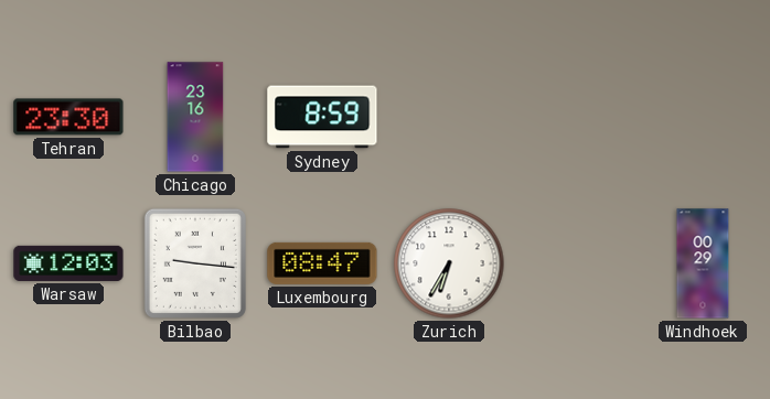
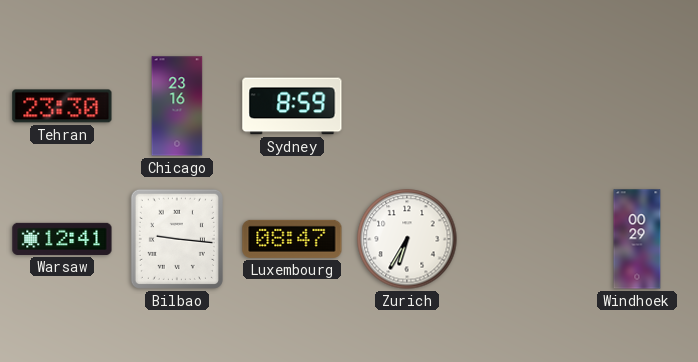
Warsaw: 12:03 -> 12:41
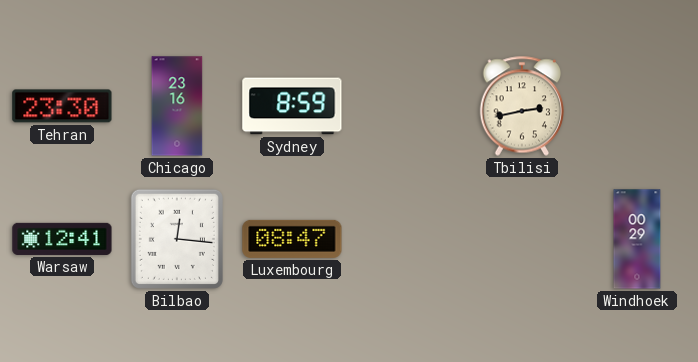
Tbilisi: none -> 2:43
Bilbao: 9:16 -> 12:16
Zurich: 6:35 -> none
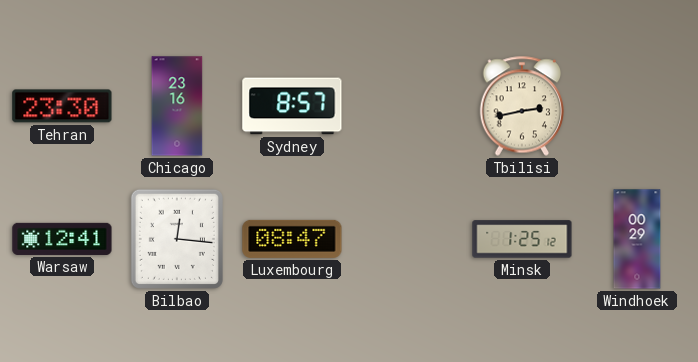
Sydney: 8:59 -> 8:57
Minsk: none -> 1:25
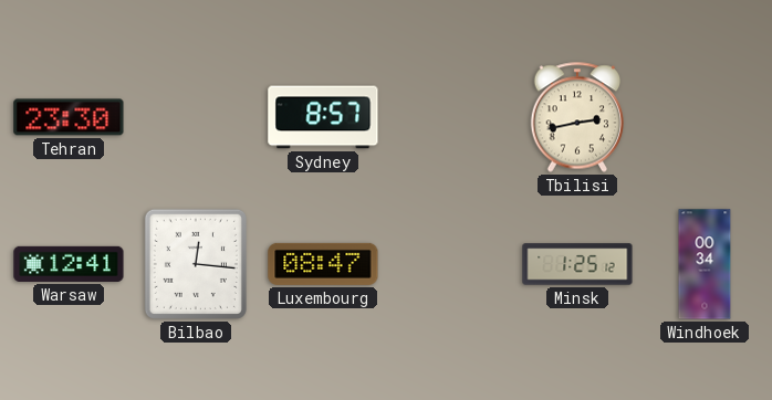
Chicago: 23:16 -> none
Windhoek: 00:29 -> 00:34
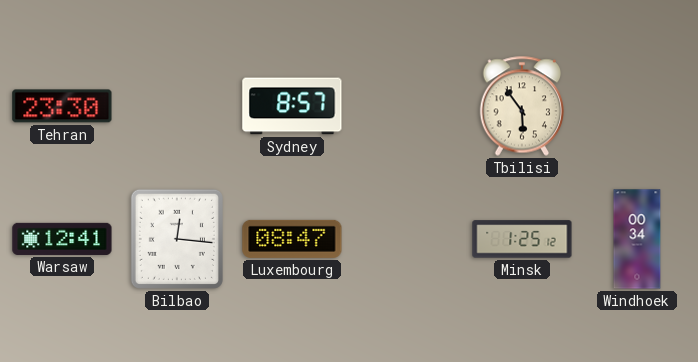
Tbilisi: 2:43 -> 5:54
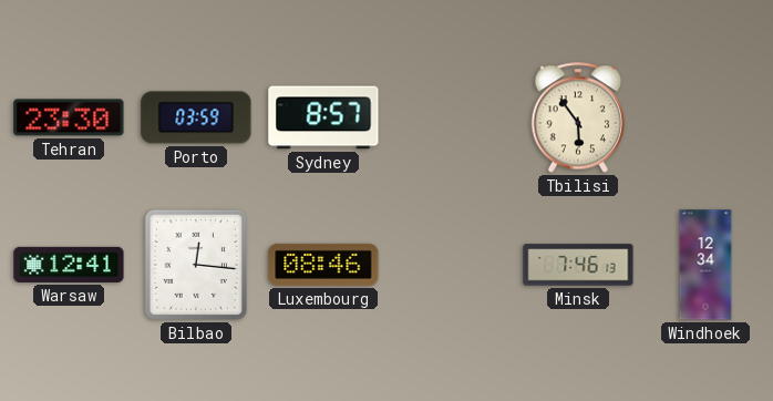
Porto: none -> 03:59
Luxembourg: 08:47 -> 08:46
Minsk: 1:25 -> 7:46
Windhoek: 00:34 -> 12:34
